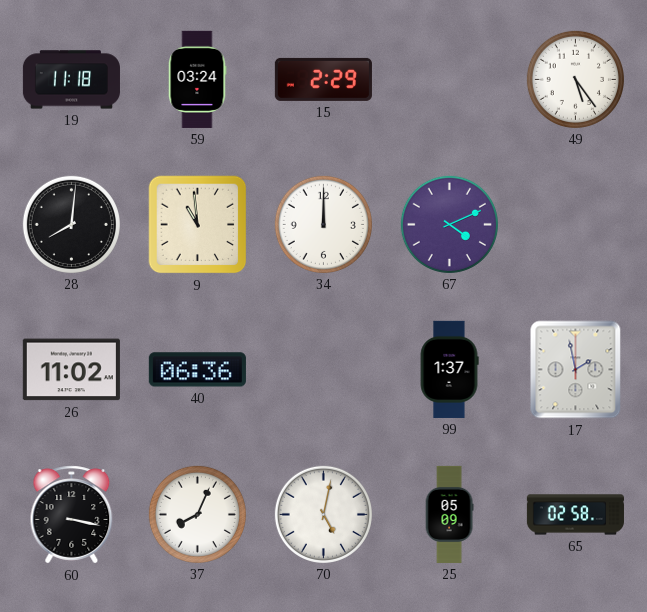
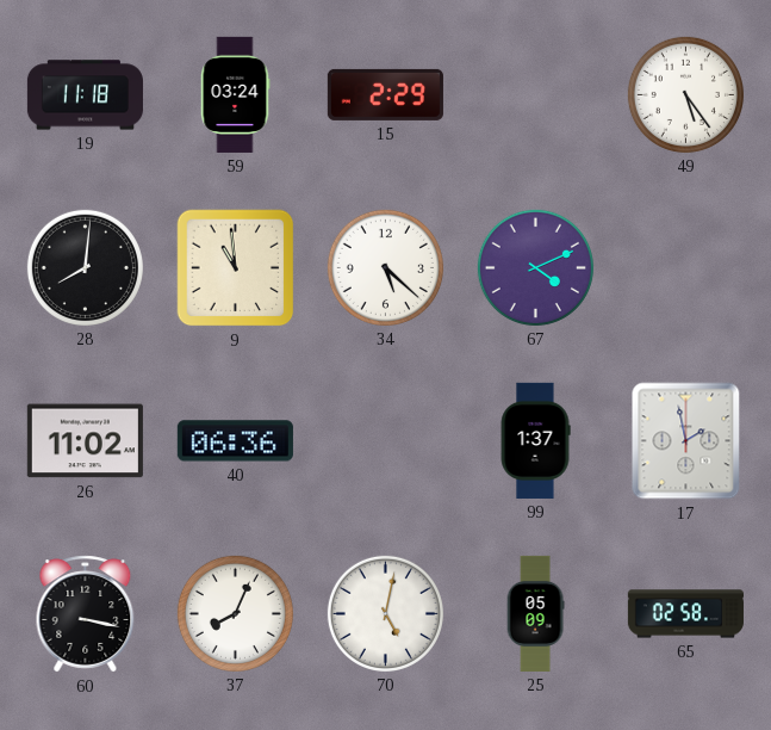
34: 12:00 -> 5:22
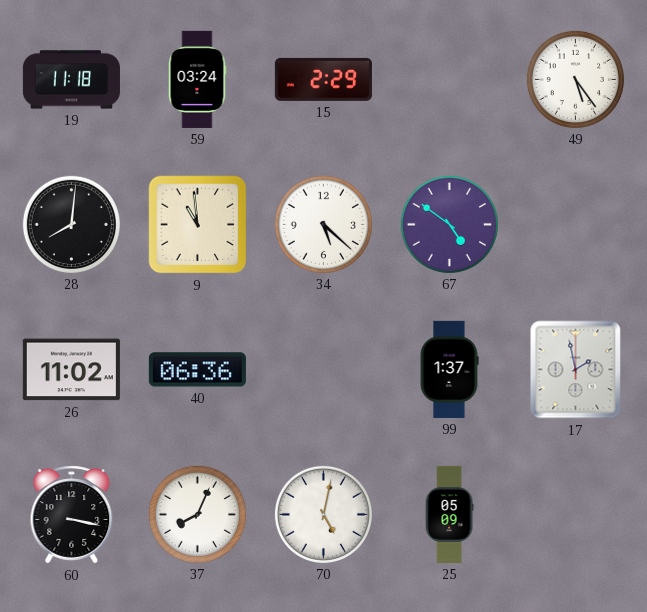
67: 4:11 -> 4:51
65: 02:58 -> none
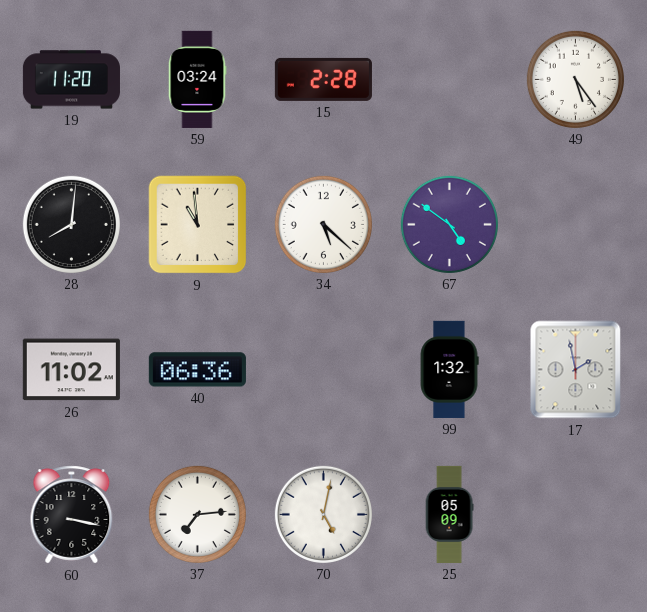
19: 11:18 -> 11:20
15: 2:29 -> 2:28
99: 1:37 -> 1:32
37: 8:04 -> 7:14
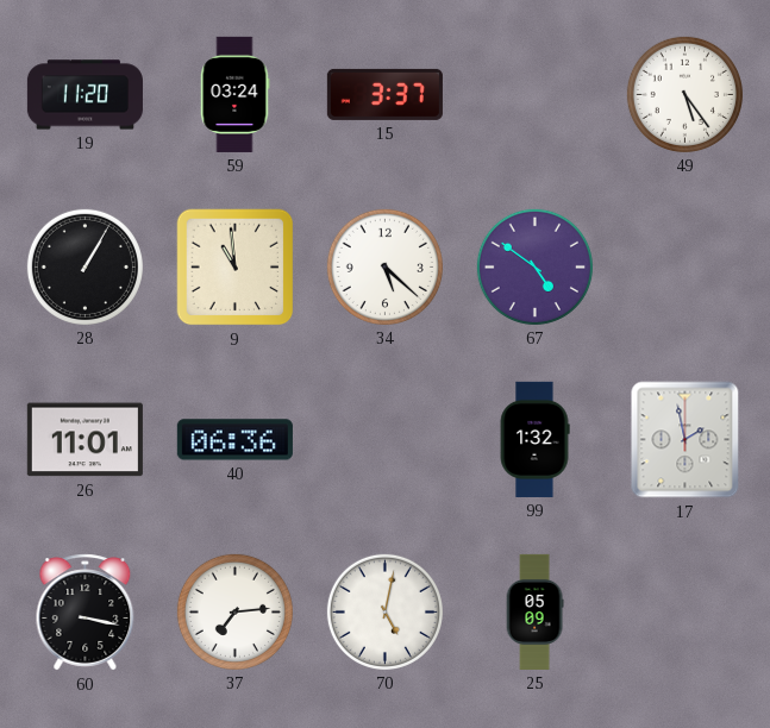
15: 2:28 -> 3:37
28: 8:01 -> 1:05
26: 11:02 -> 11:01
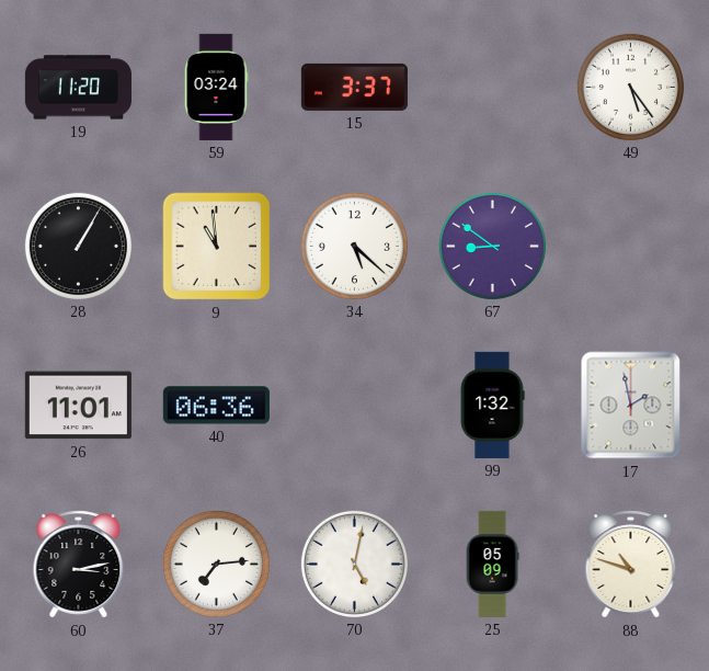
67: 4:51 -> 8:51
60: 3:17 -> 3:13
88: none -> 10:48
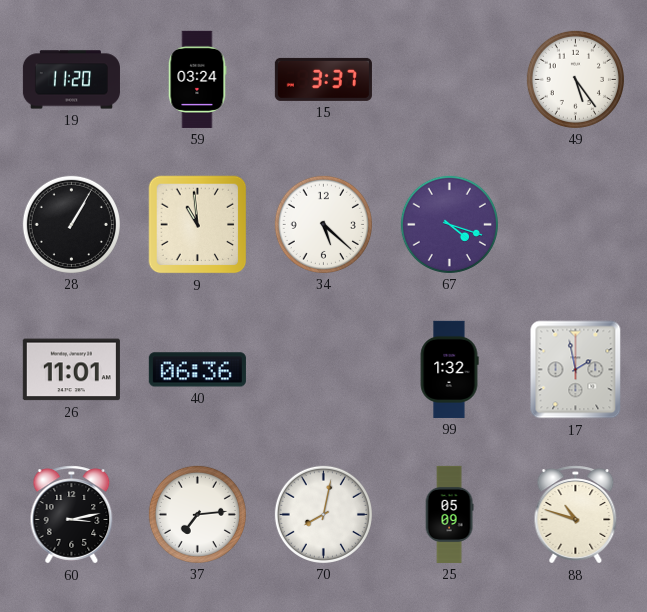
67: 8:51 -> 4:18
70: 5:02 -> 8:02
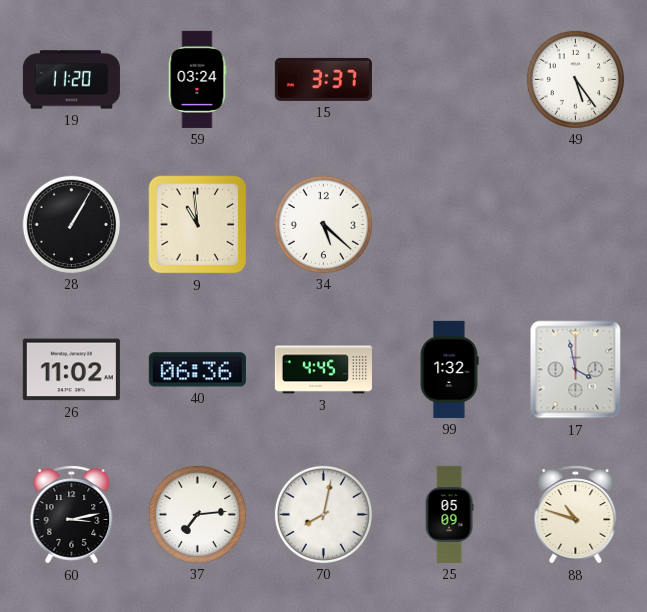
67: 4:18 -> none
26: 11:01 -> 11:02
3: none -> 4:45
17: 1:58 -> 3:58
